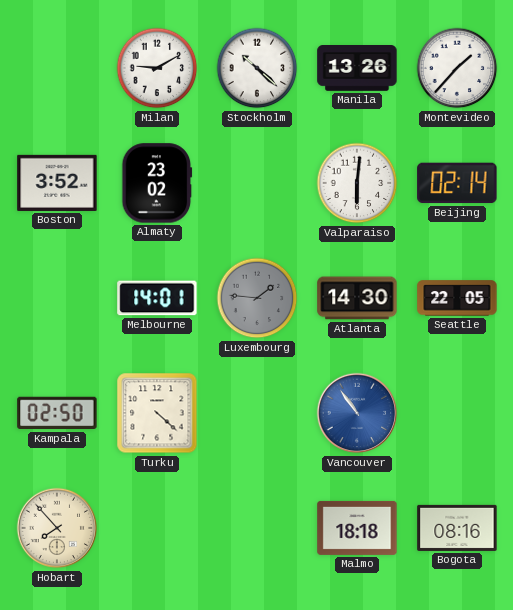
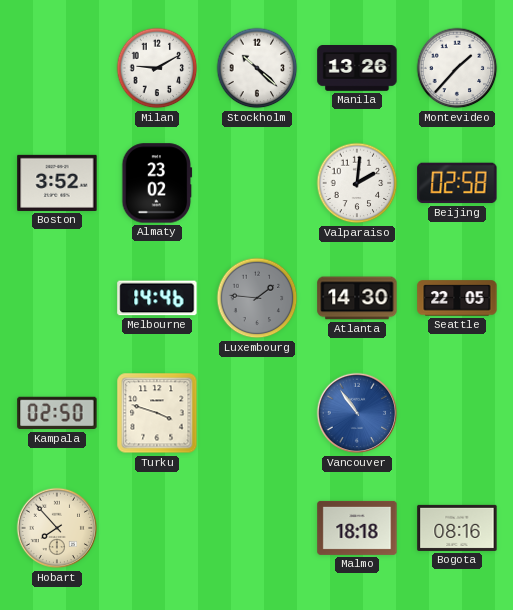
Valparaiso: 6:01 -> 2:01
Beijing: 02:14 -> 02:58
Melbourne: 14:01 -> 14:46
Turku: 4:22 -> 3:48
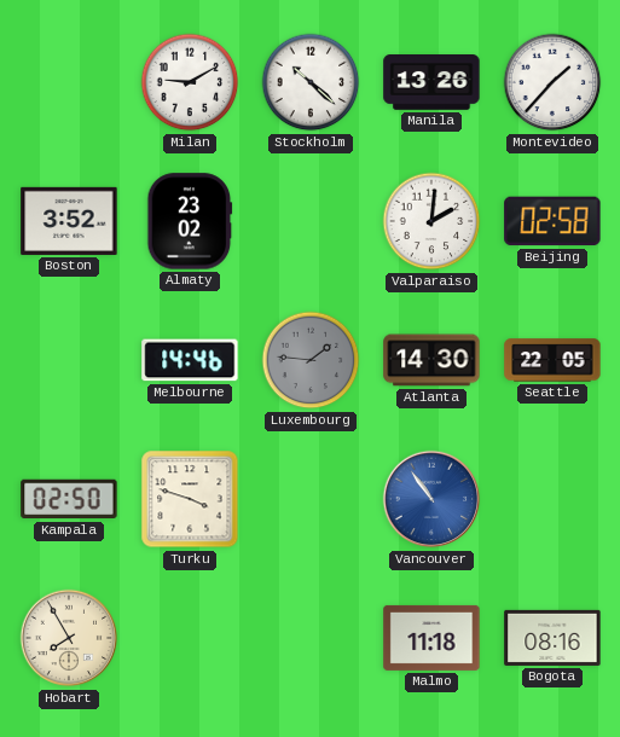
Hobart: 7:53 -> 7:55
Malmo: 18:18 -> 11:18
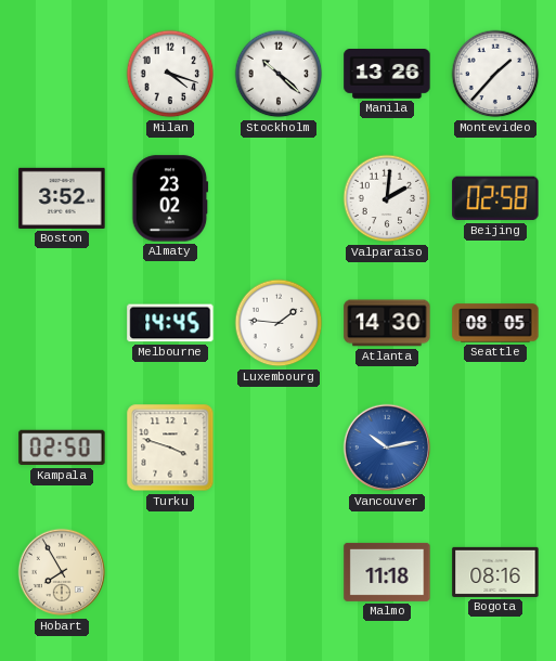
Milan: 9:10 -> 4:18
Melbourne: 14:46 -> 14:45
Luxembourg dial: grey -> white
Seattle: 22:05 -> 08:05
Vancouver: 10:54 -> 10:13
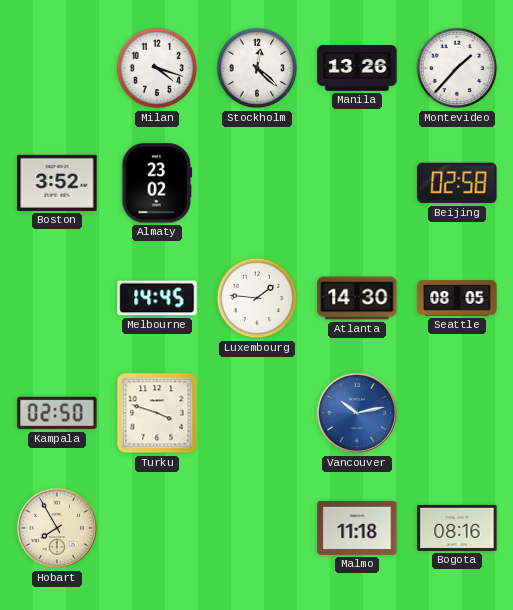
Stockholm: 10:22 -> 12:22
Valparaiso: 2:01 -> none
